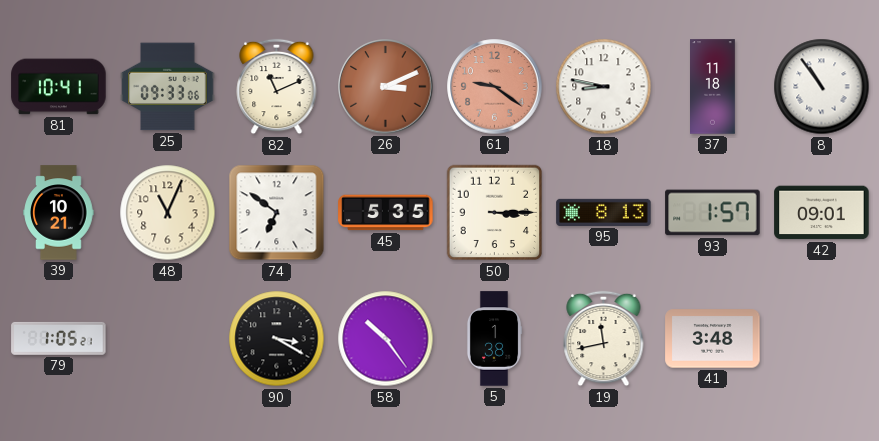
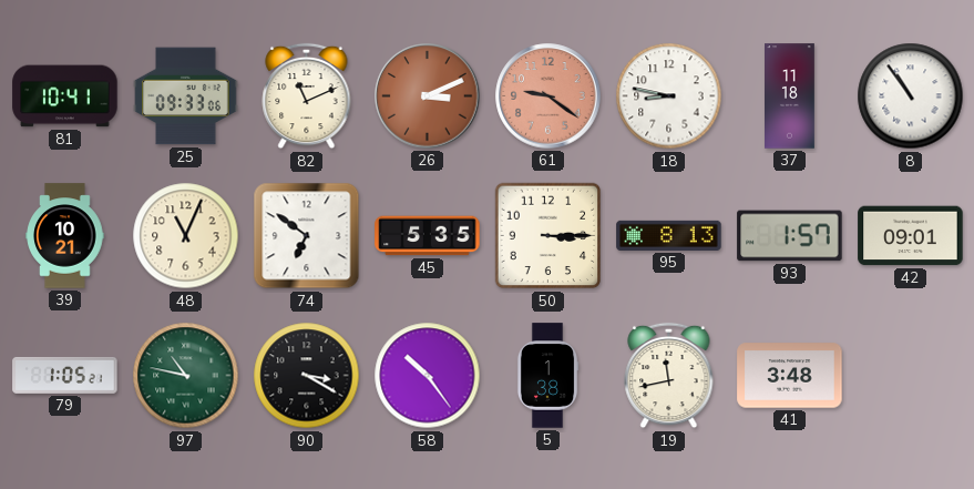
97: none -> 10:47
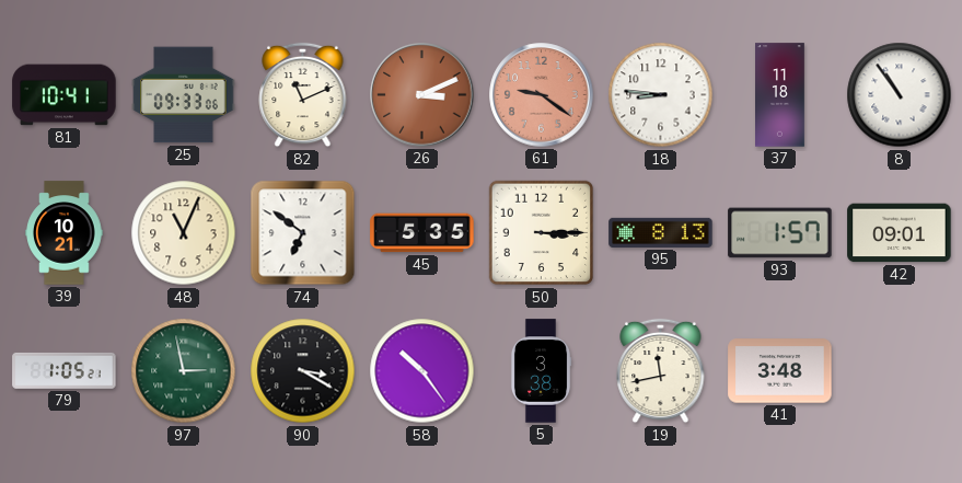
18: 8:47 -> 8:46
97: 10:47 -> 2:58
5: 1:38 -> 3:38
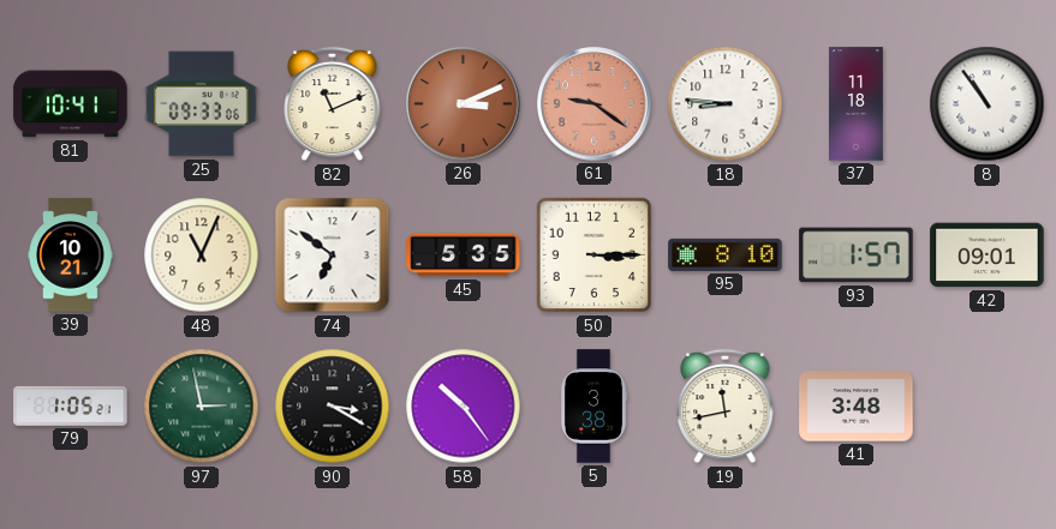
95: 8:13 -> 8:10
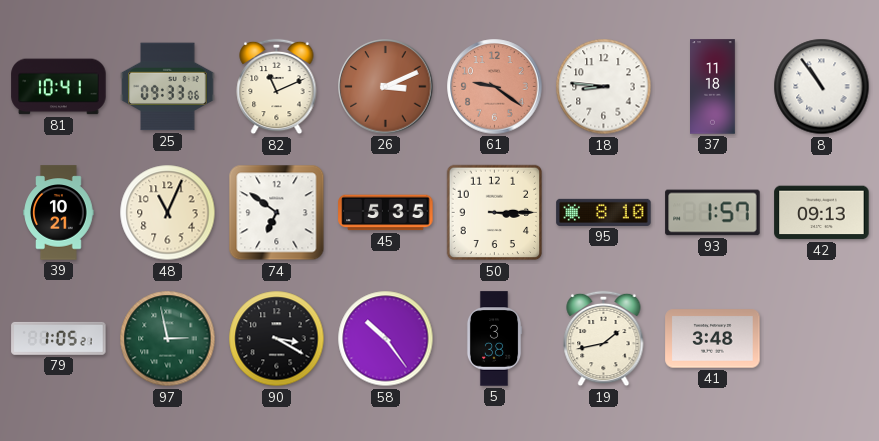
42: 09:01 -> 09:13
19: 11:43 -> 1:43
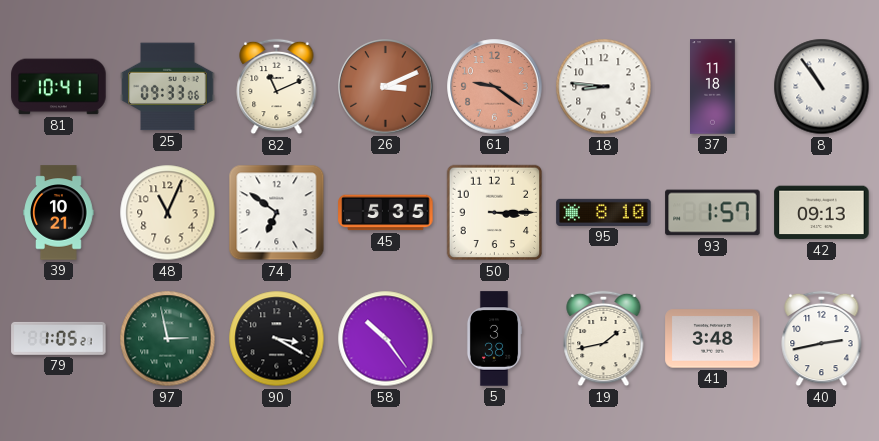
40: none -> 2:43
